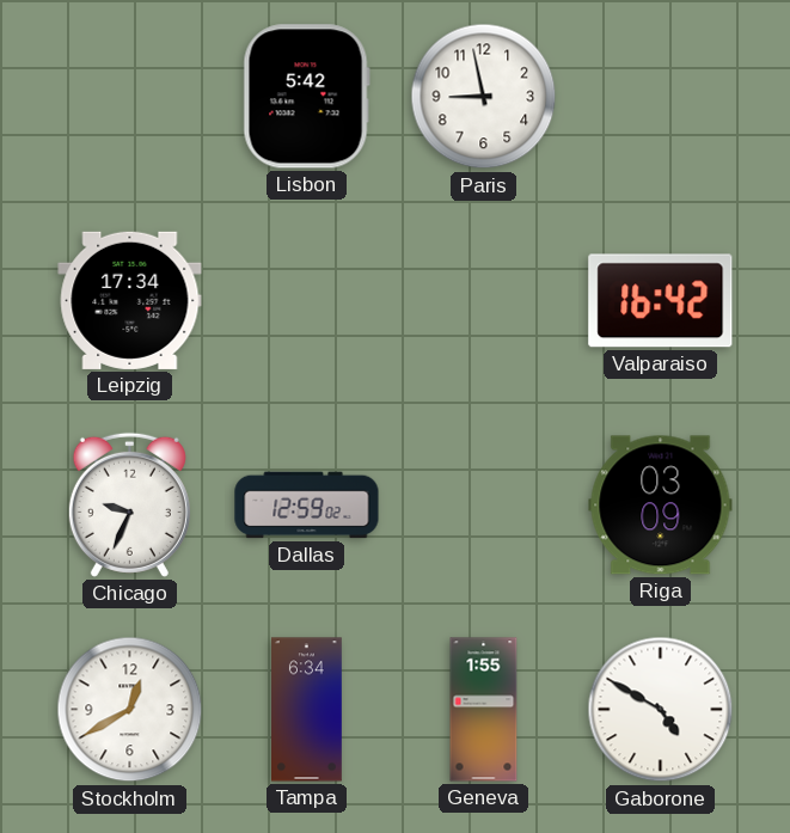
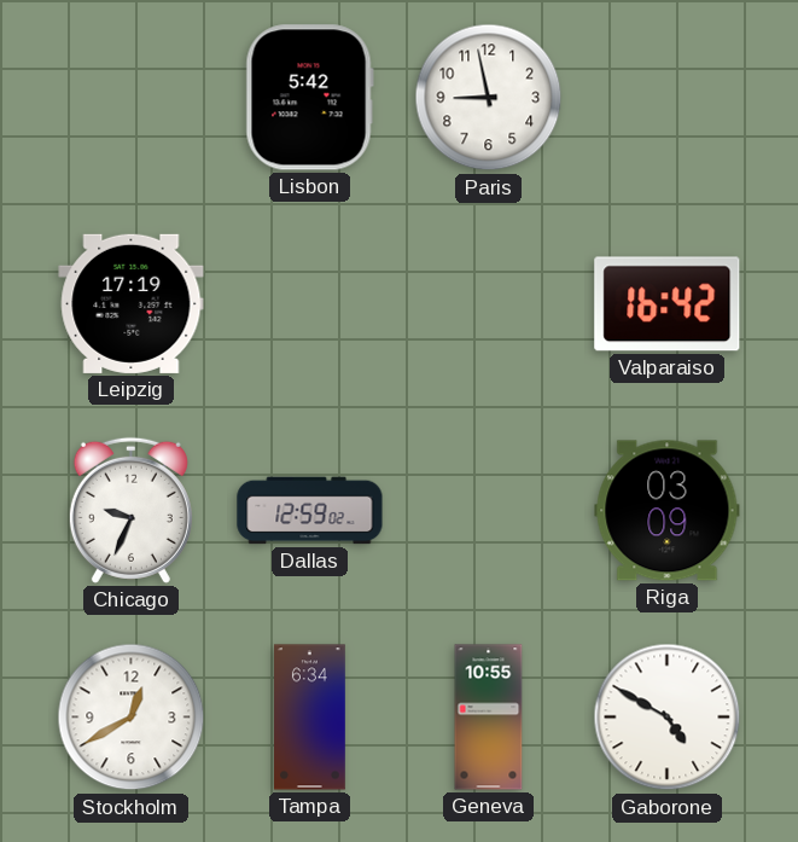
Leipzig: 17:34 -> 17:19
Geneva: 1:55 -> 10:55
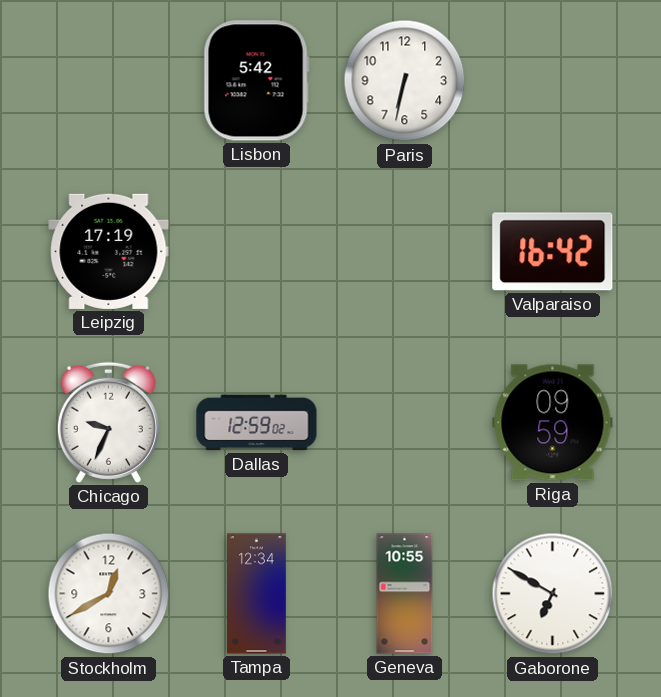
Paris: 8:58 -> 6:32
Riga: 03:09 -> 09:59
Tampa: 6:34 -> 12:34
Gaborone: 4:50 -> 6:50
